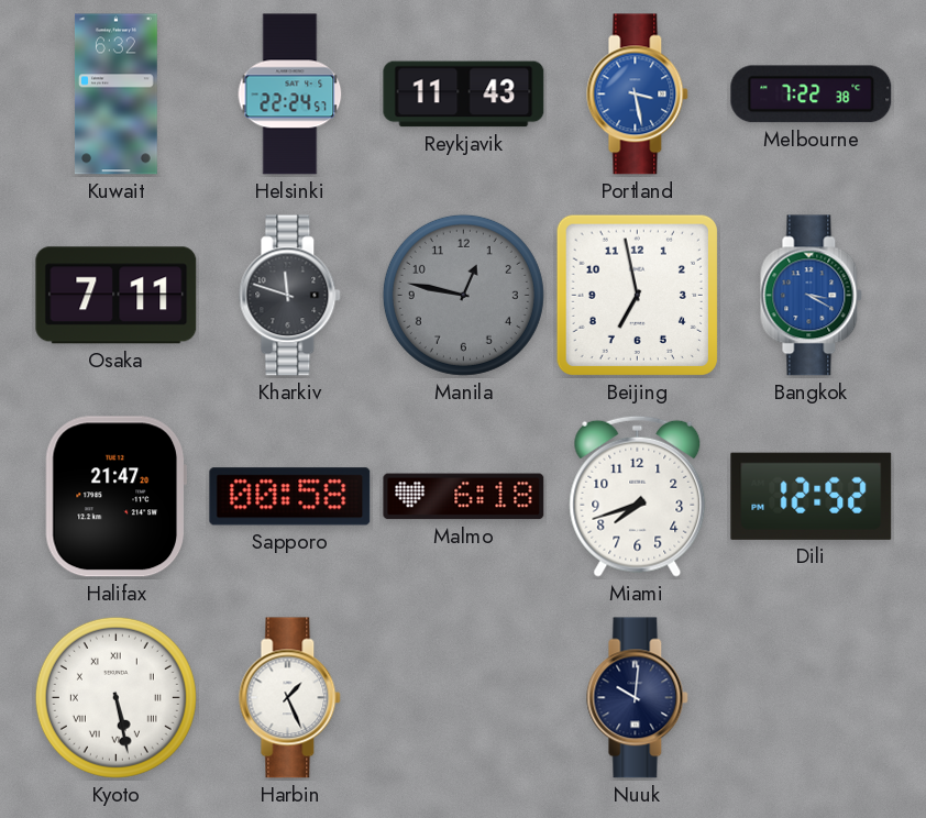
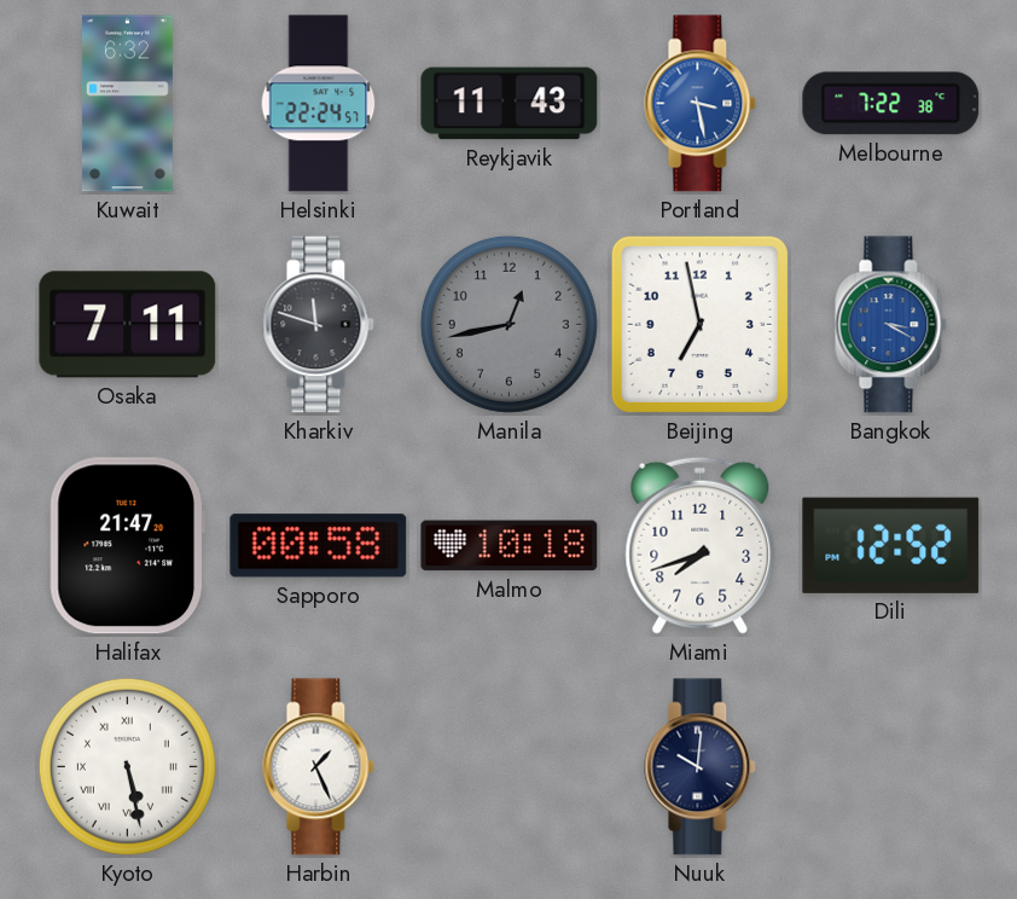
Manila: 12:47 -> 12:43
Malmo: 6:18 -> 10:18
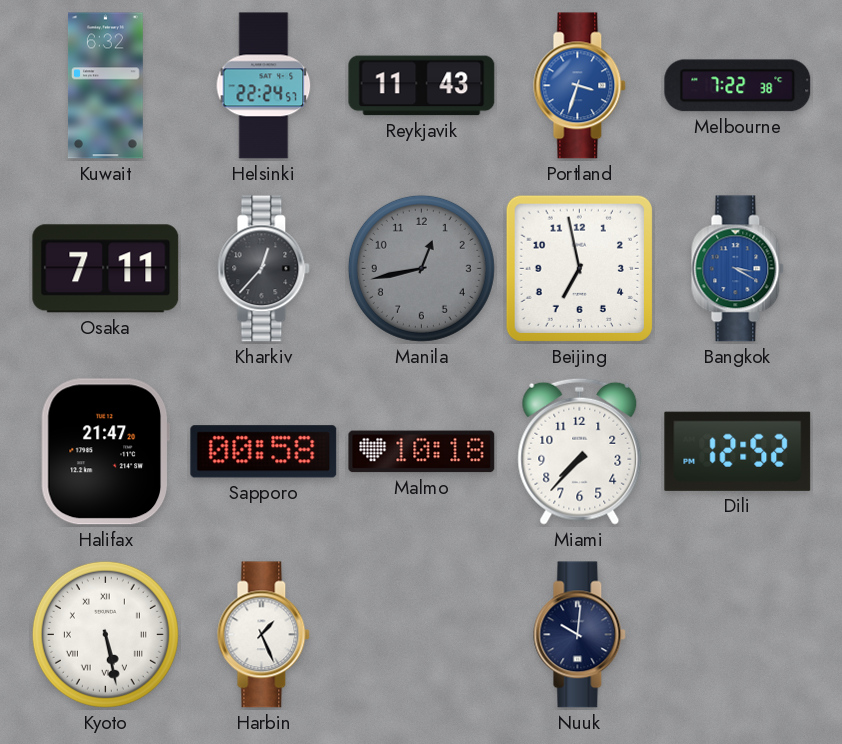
Portland: 3:28 -> 3:33
Kharkiv: 11:48 -> 12:37
Miami: 7:42 -> 7:37
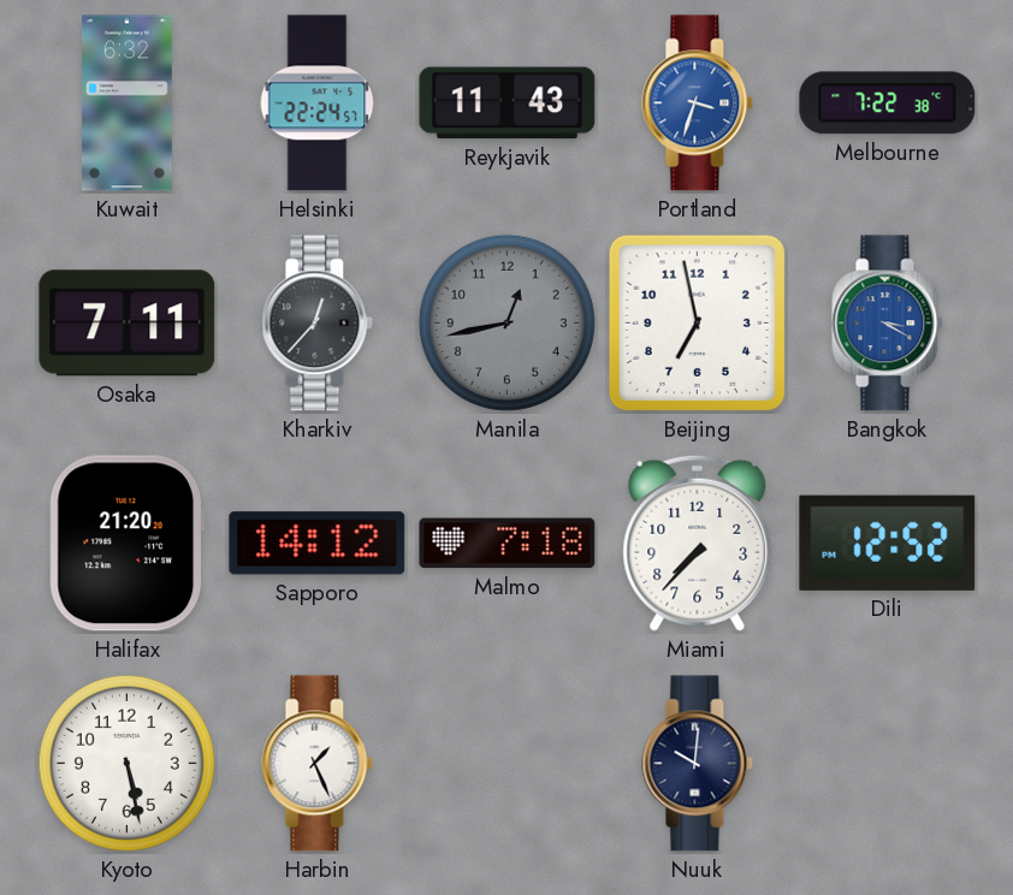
Halifax: 21:47 -> 21:20
Sapporo: 00:58 -> 14:12
Malmo: 10:18 -> 7:18
Kyoto numerals: Roman -> Arabic
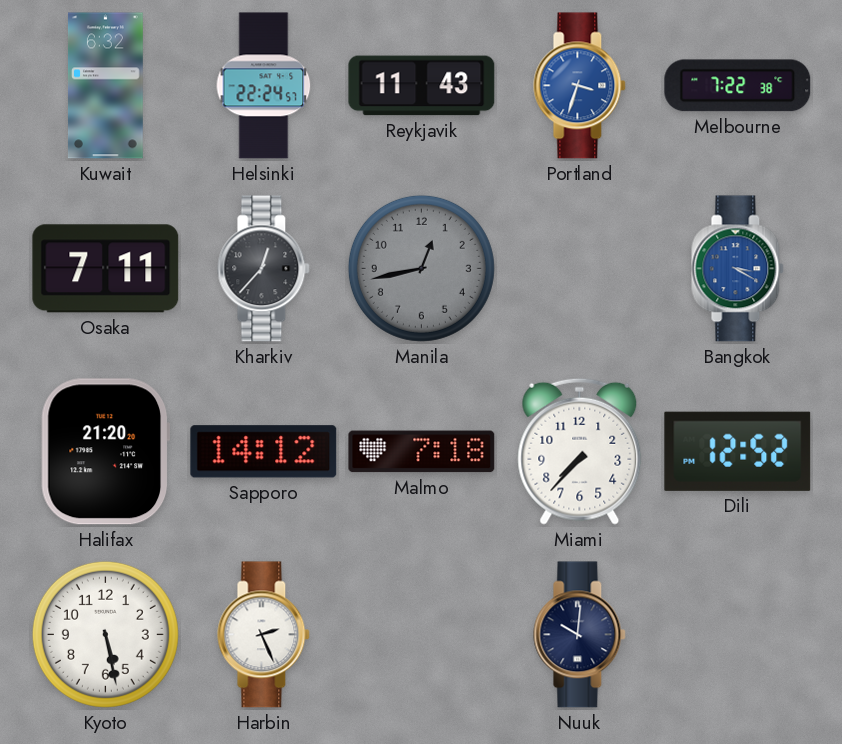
Beijing: 6:58 -> none
Harbin: 1:26 -> 2:26
